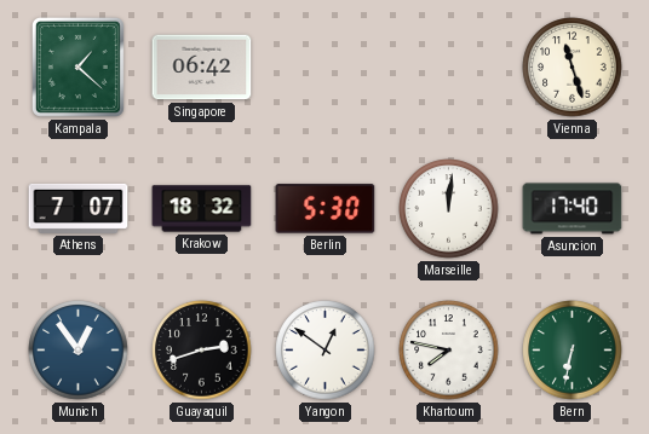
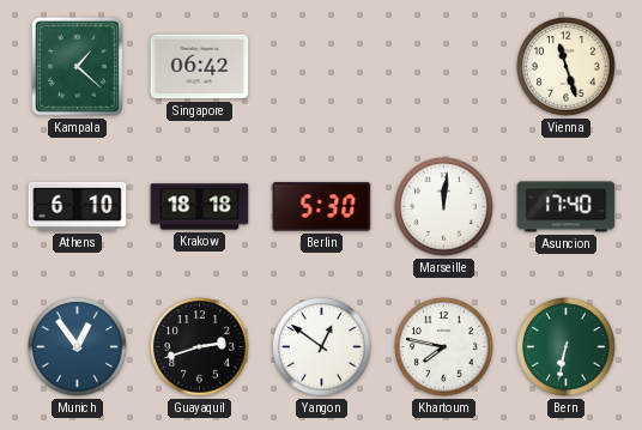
Athens: 7:07 -> 6:10
Krakow: 18:32 -> 18:18
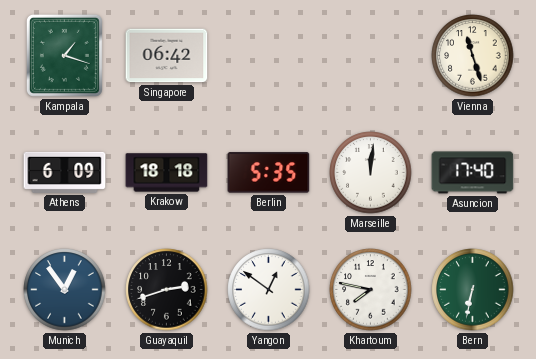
Kampala: 1:22 -> 1:18
Athens: 6:10 -> 6:09
Berlin: 5:30 -> 5:35
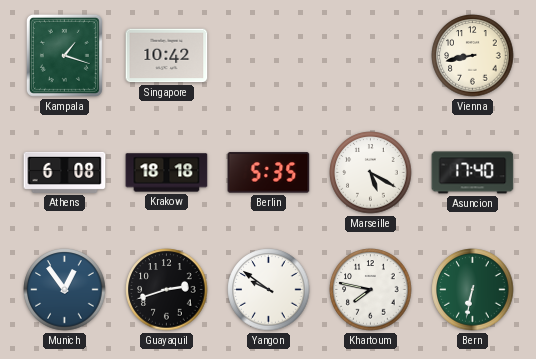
Singapore: 06:42 -> 10:42
Vienna: 11:27 -> 8:43
Athens: 6:09 -> 6:08
Marseille: 12:01 -> 5:20
Yangon: 12:51 -> 9:51
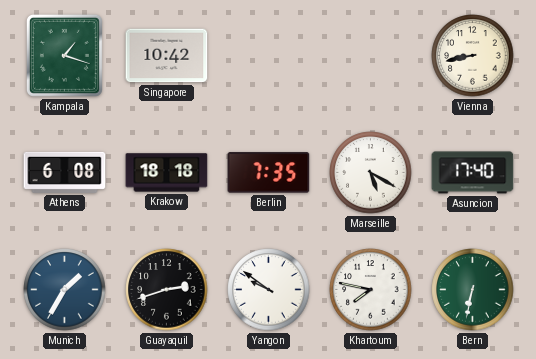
Berlin: 5:35 -> 7:35
Munich: 12:54 -> 1:35
